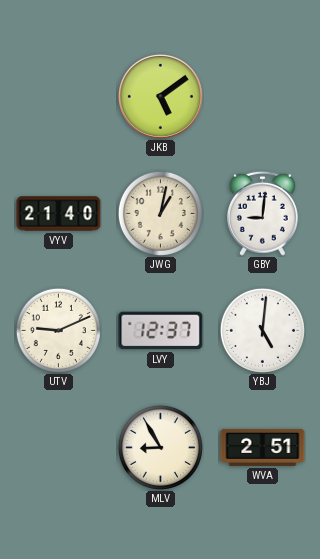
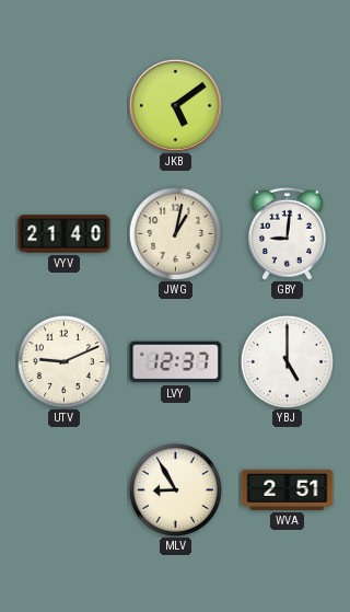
YBJ: 5:01 -> 5:00
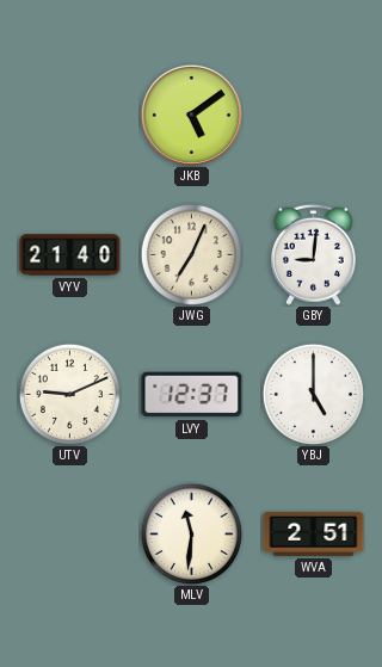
JWG: 1:02 -> 7:04
MLV: 8:55 -> 11:31
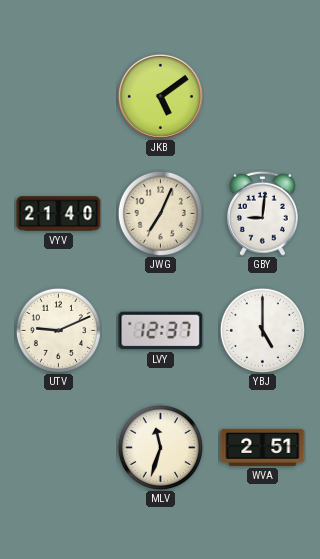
MLV: 11:31 -> 11:33
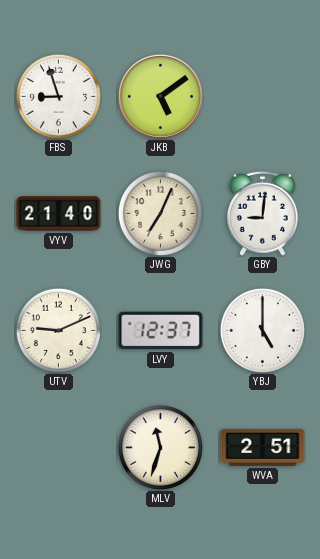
FBS: none -> 8:57
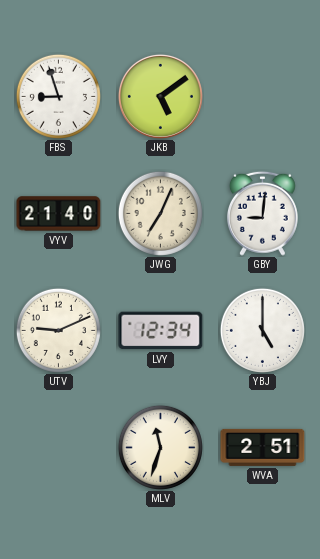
LVY: 12:37 -> 12:34
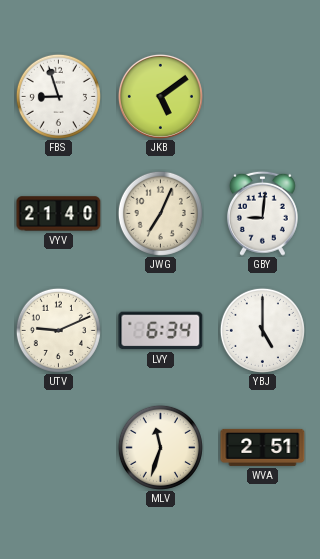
LVY: 12:34 -> 6:34
